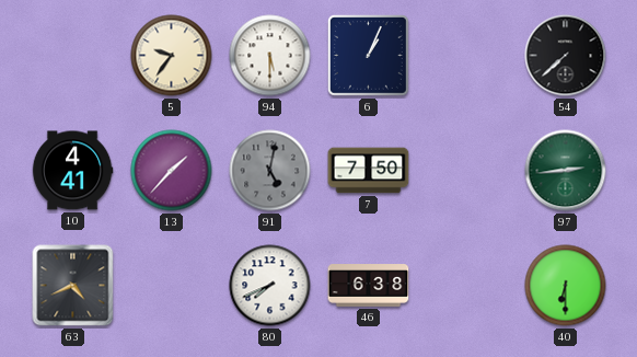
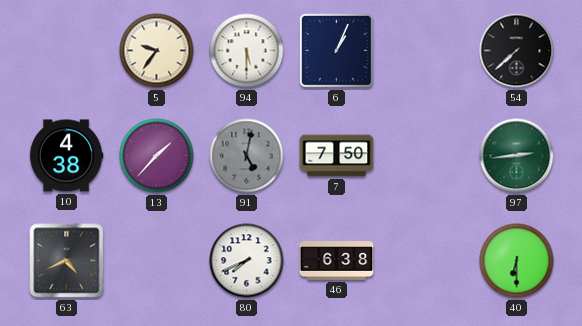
10: 4:41 -> 4:38
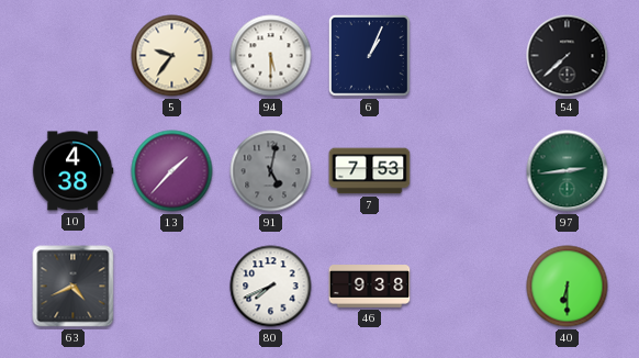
7: 7:50 -> 7:53
46: 6:38 -> 9:38
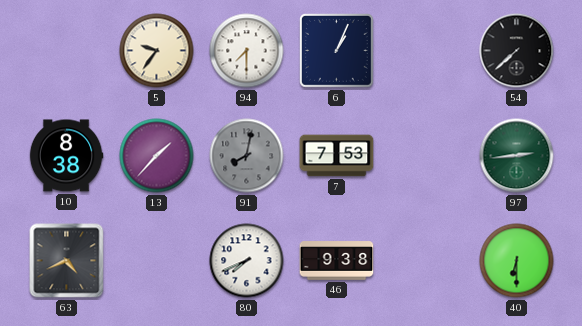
94: 5:30 -> 7:30
10: 4:38 -> 8:38
91: 5:02 -> 8:02
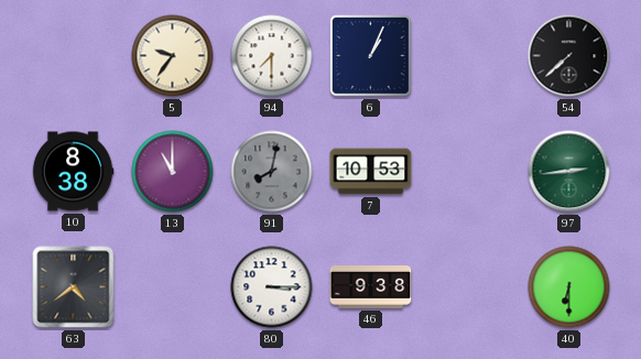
13: 1:37 -> 11:00
7: 7:53 -> 10:53
63: 4:41 -> 4:39
80: 7:41 -> 3:15
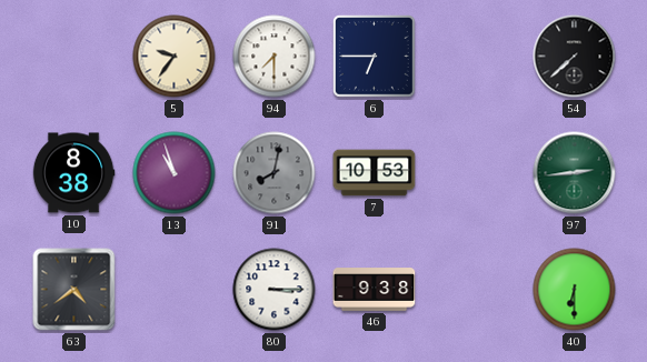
6: 1:04 -> 6:45
13: 11:00 -> 10:57
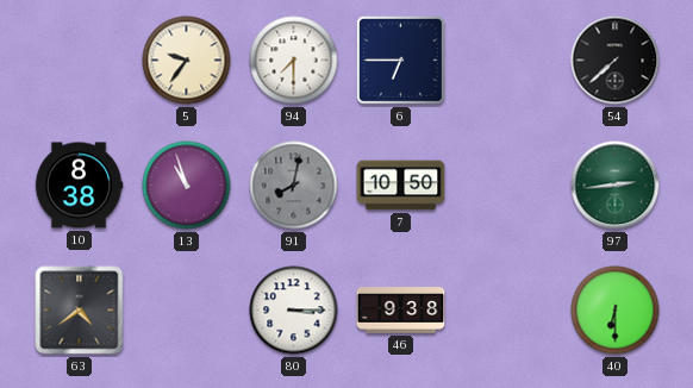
7: 10:53 -> 10:50
